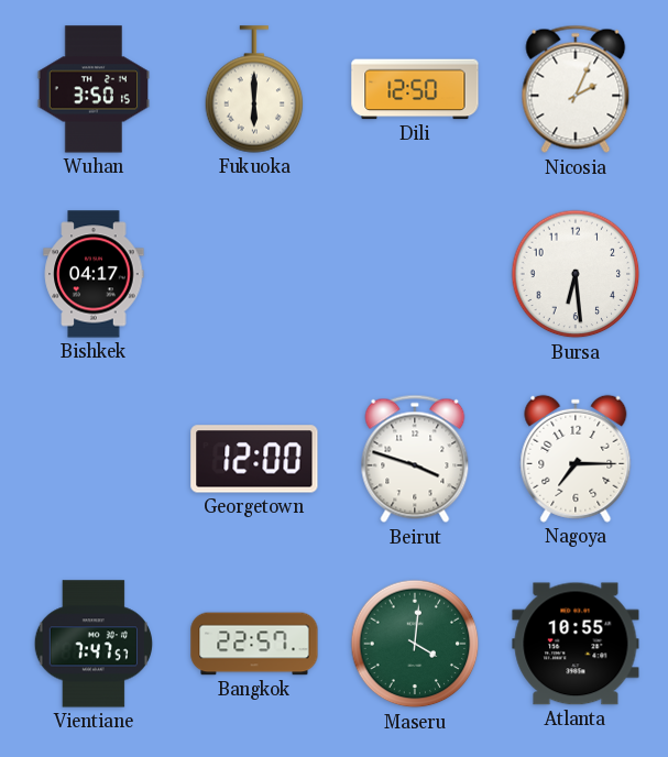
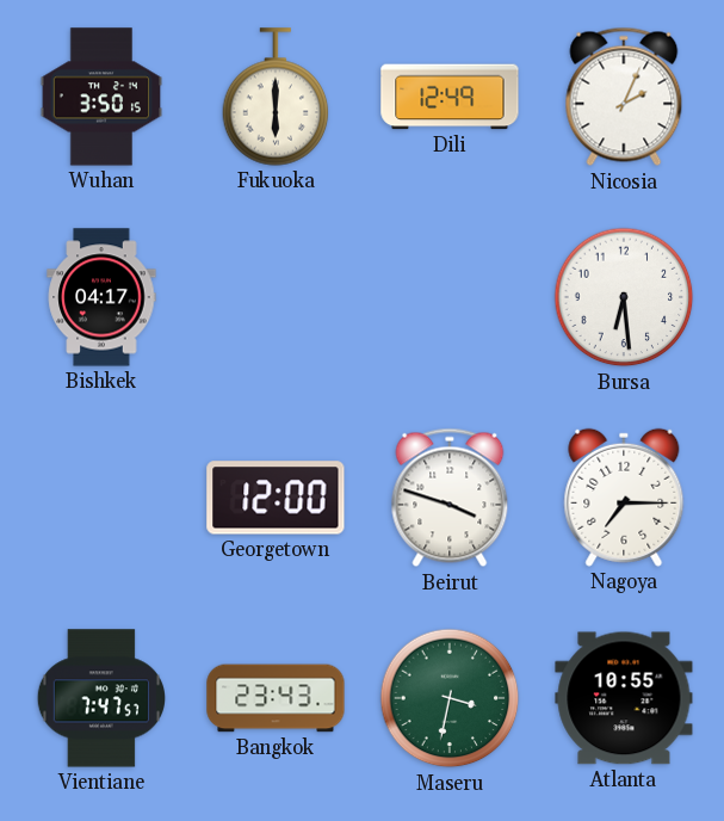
Dili: 12:50 -> 12:49
Bangkok: 22:57 -> 23:43
Maseru: 4:01 -> 3:32
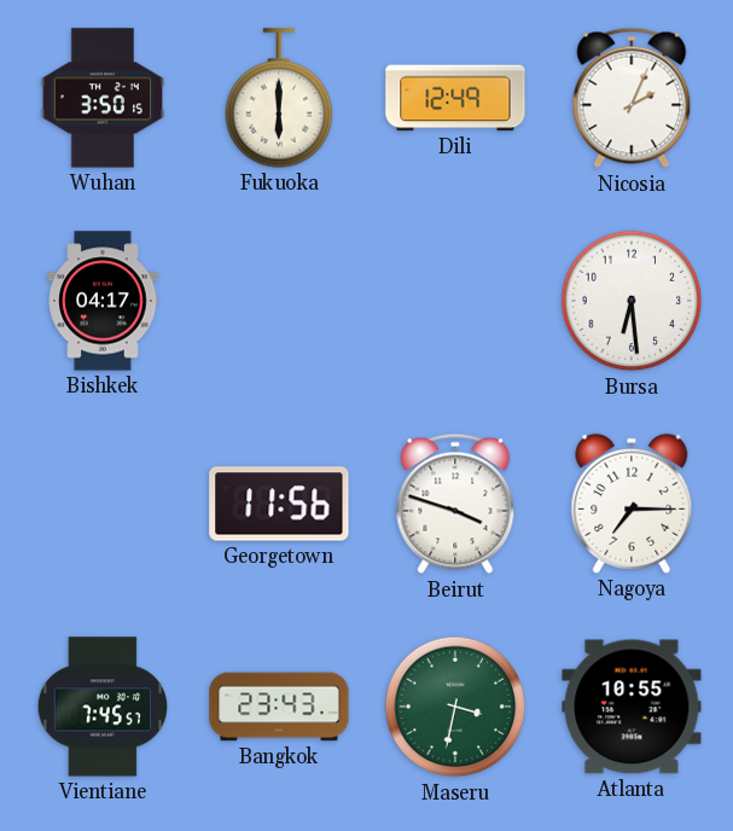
Georgetown: 12:00 -> 11:56
Vientiane: 7:47 -> 7:45
